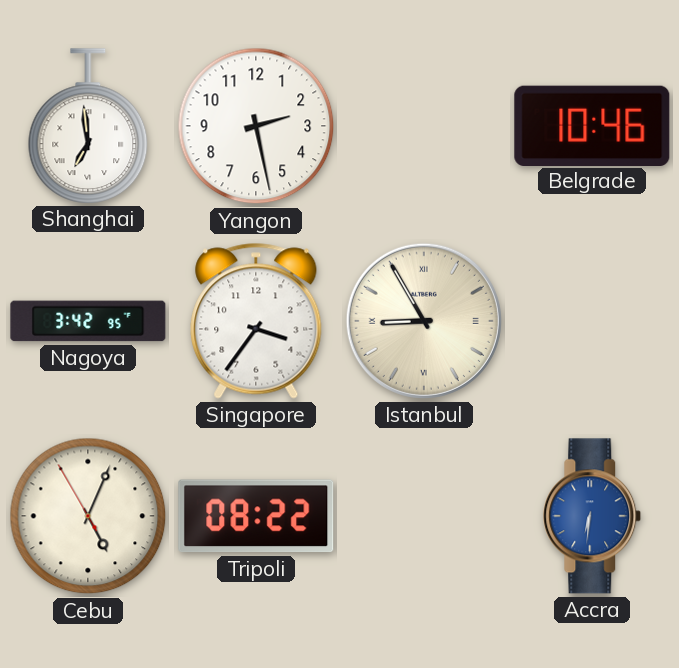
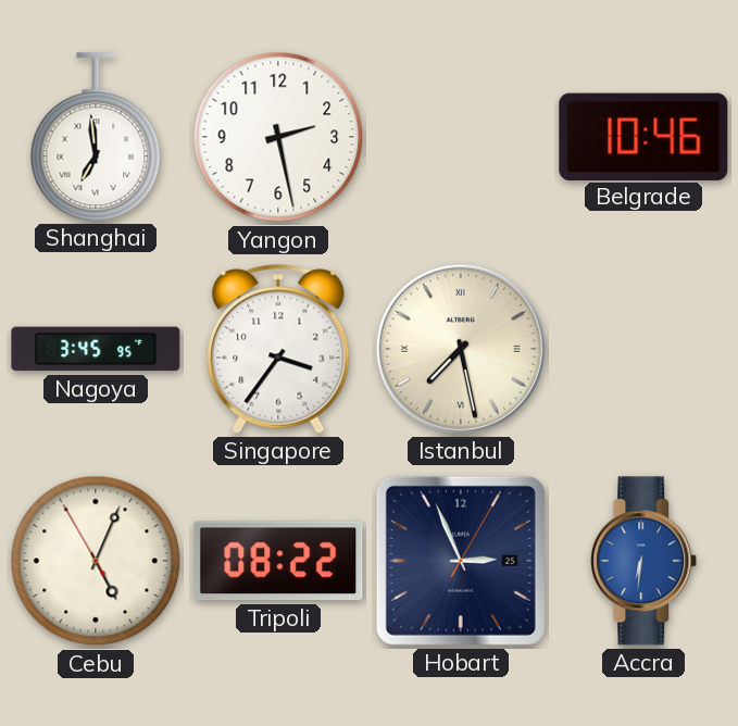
Nagoya: 3:42 -> 3:45
Istanbul: 8:55 -> 7:28
Hobart: none -> 2:56
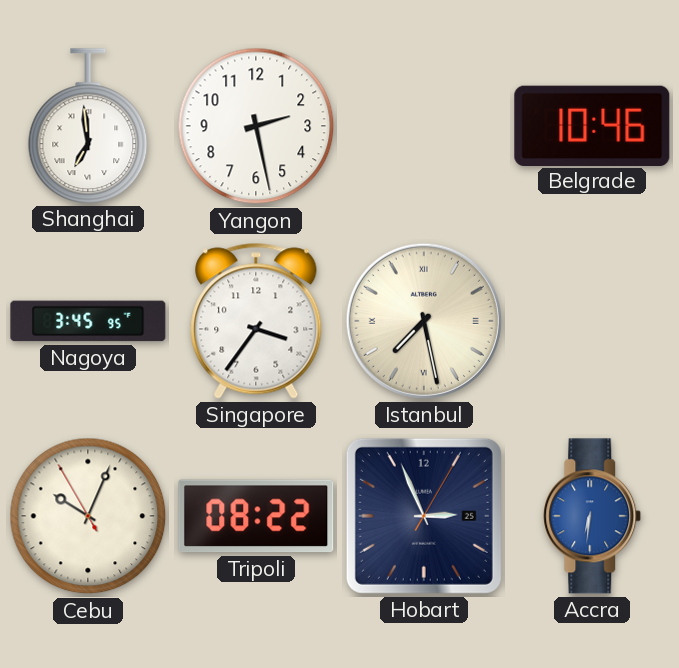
Cebu: 5:03 -> 10:03
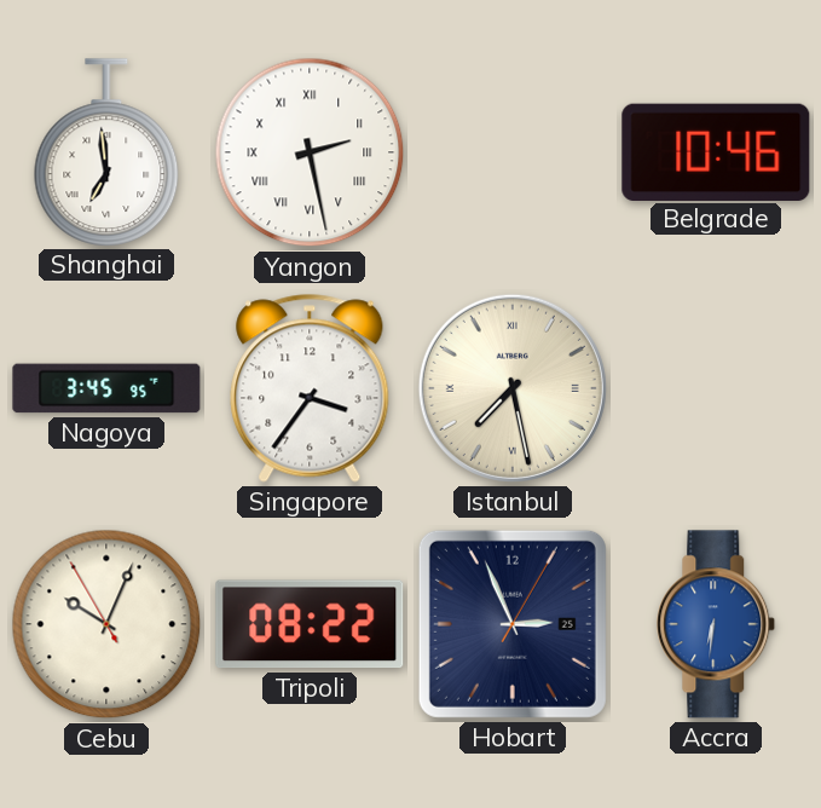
Yangon numerals: Arabic -> Roman
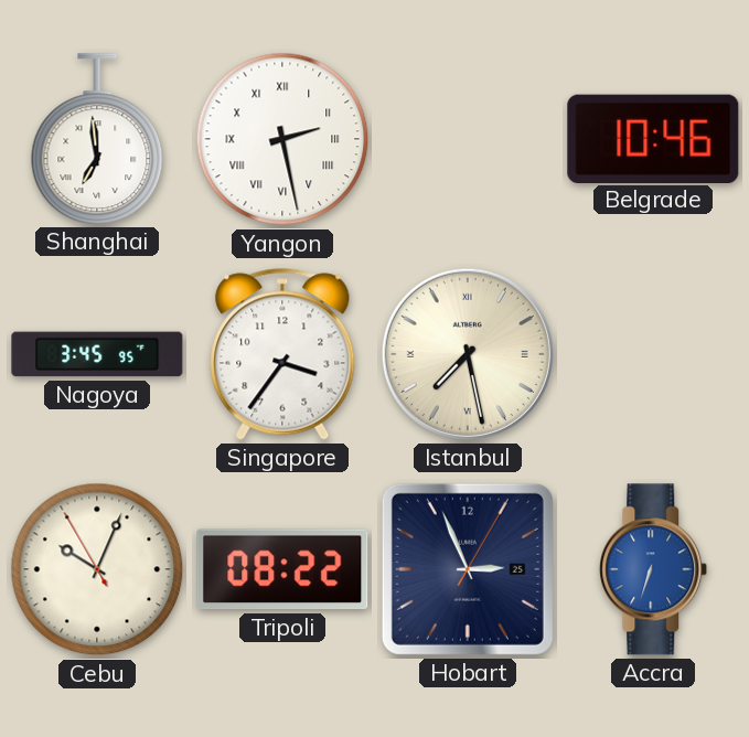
Accra: 6:31 -> 6:33
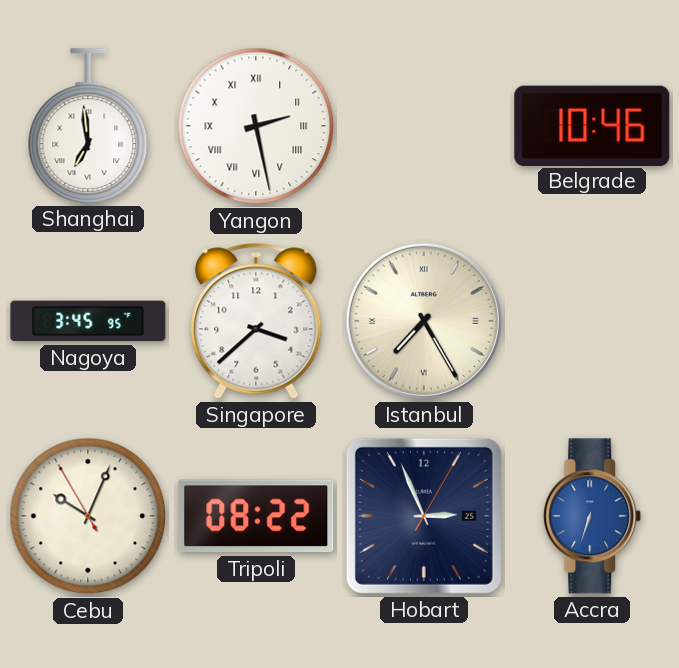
Singapore: 3:36 -> 3:38
Istanbul: 7:28 -> 7:25
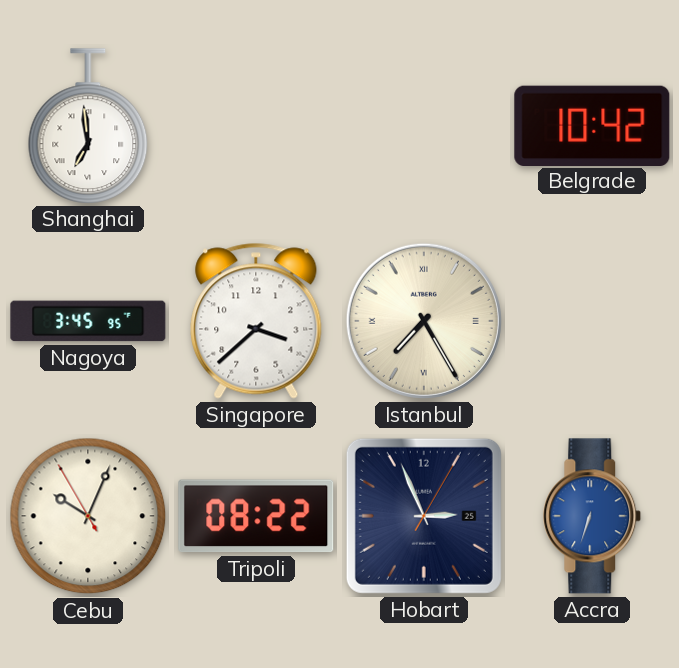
Yangon: 2:28 -> none
Belgrade: 10:46 -> 10:42
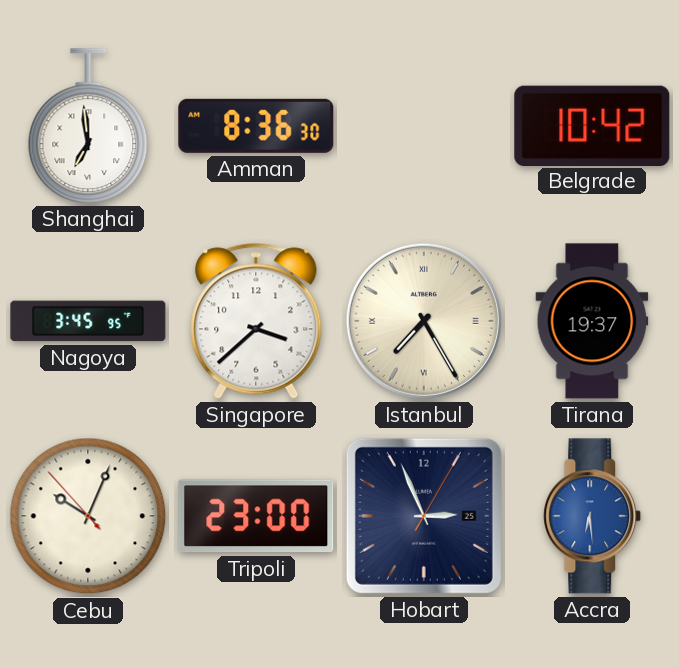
Amman: none -> 8:36
Tirana: none -> 19:37
Cebu: 10:03:55 -> 10:03:53
Tripoli: 08:22 -> 23:00
Accra: 6:33 -> 6:29
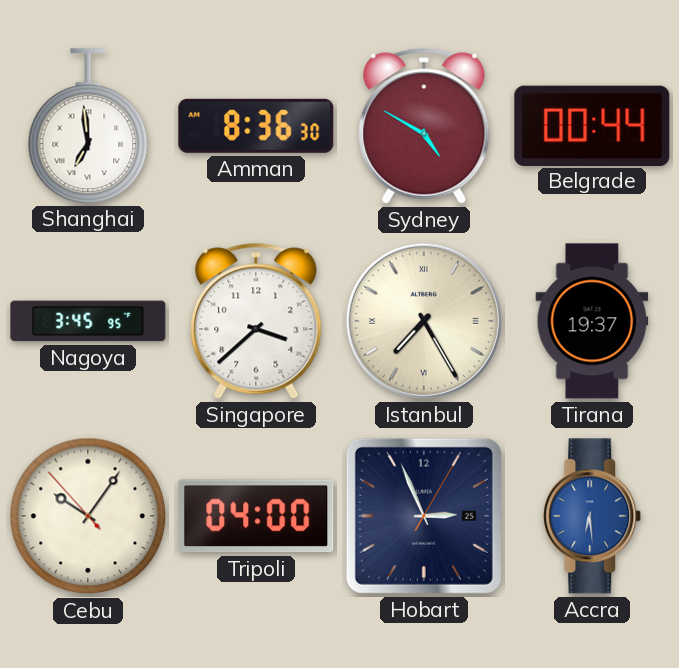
Sydney: none -> 4:50
Belgrade: 10:42 -> 00:44
Cebu: 10:03 -> 10:05
Tripoli: 23:00 -> 04:00
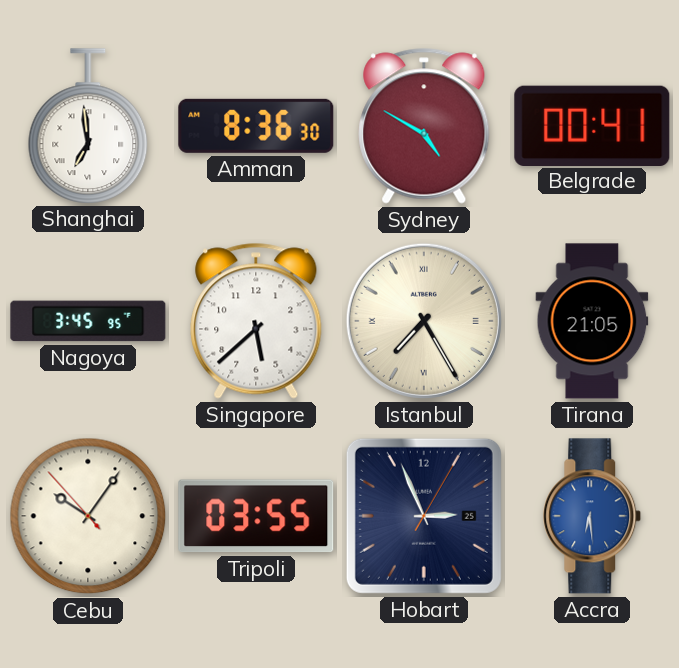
Belgrade: 00:44 -> 00:41
Singapore: 3:38 -> 5:38
Tirana: 19:37 -> 21:05
Tripoli: 04:00 -> 03:55
